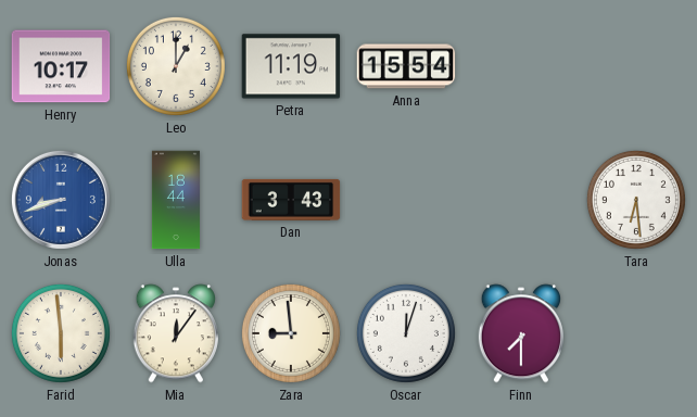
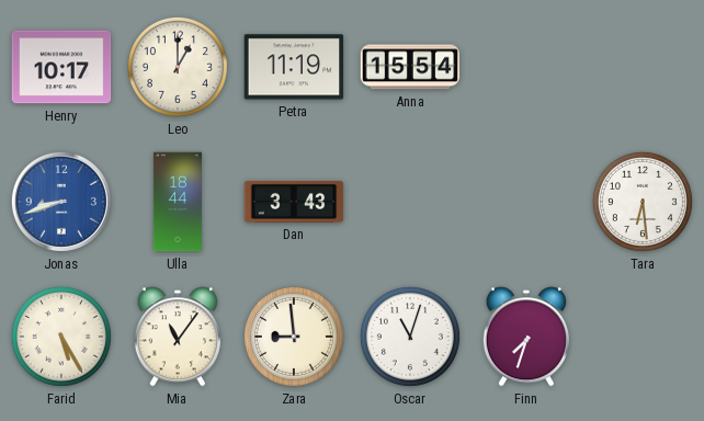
Farid: 5:59 -> 5:25
Mia: 12:06 -> 11:06
Oscar: 12:03 -> 11:03
Finn: 7:30 -> 7:33
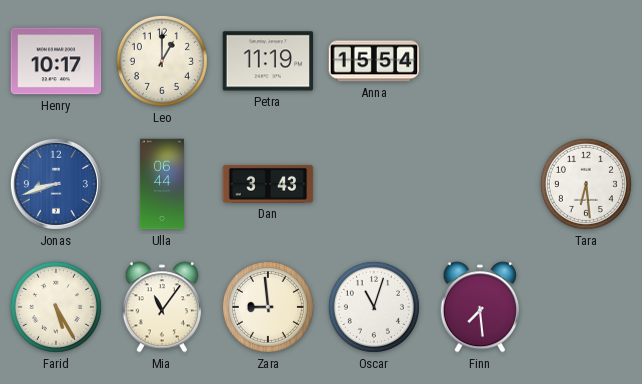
Ulla: 18:44 -> 06:44
Finn: 7:33 -> 7:29
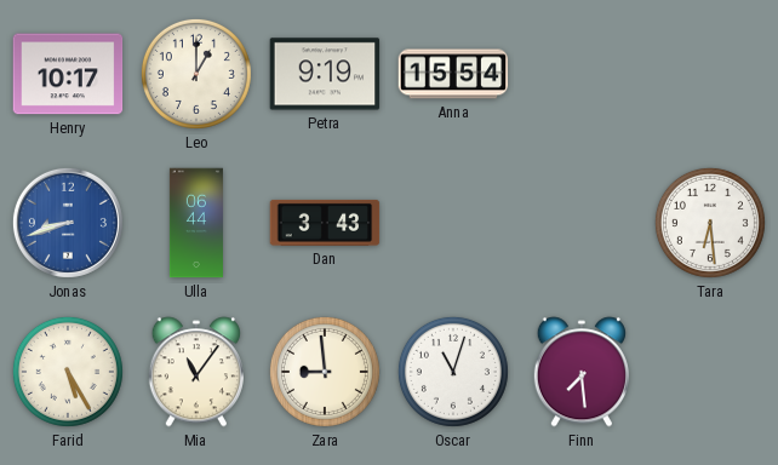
Petra: 11:19 -> 9:19
